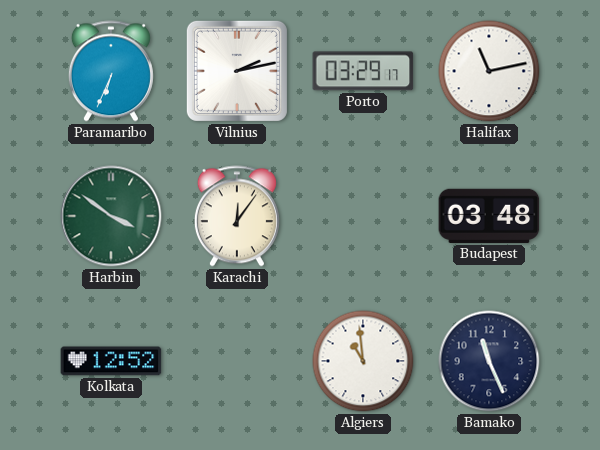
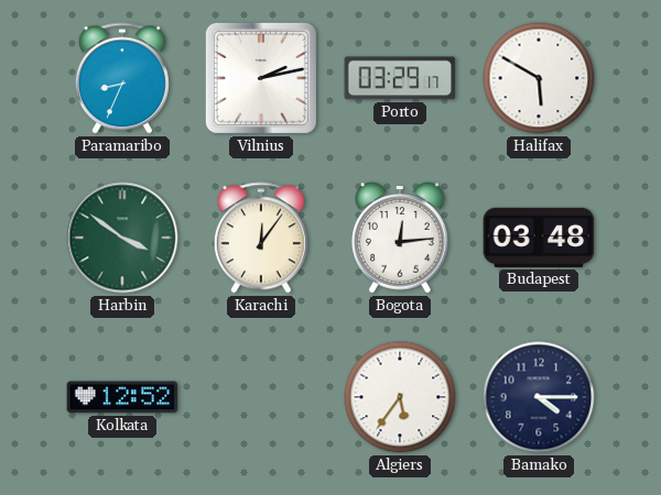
Paramaribo: 6:34 -> 8:34
Halifax: 11:13 -> 5:50
Bogota: none -> 12:14
Algiers: 10:59 -> 5:36
Bamako: 11:26 -> 4:15
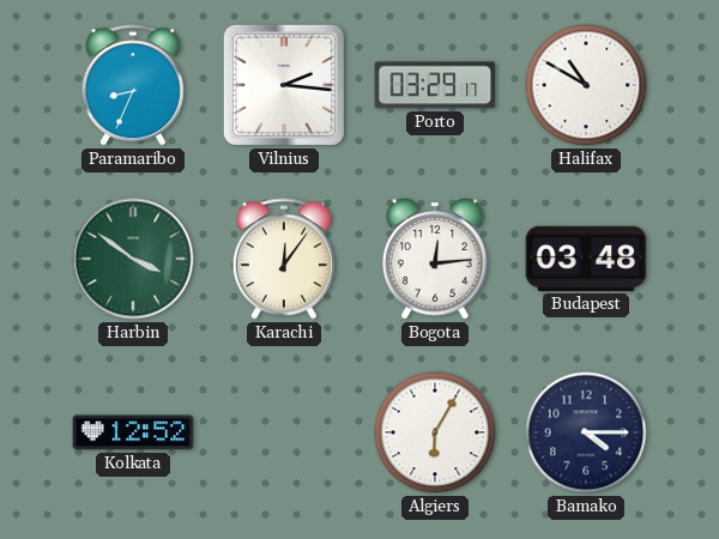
Vilnius: 2:13 -> 2:16
Halifax: 5:50 -> 10:50
Algiers: 5:36 -> 6:05
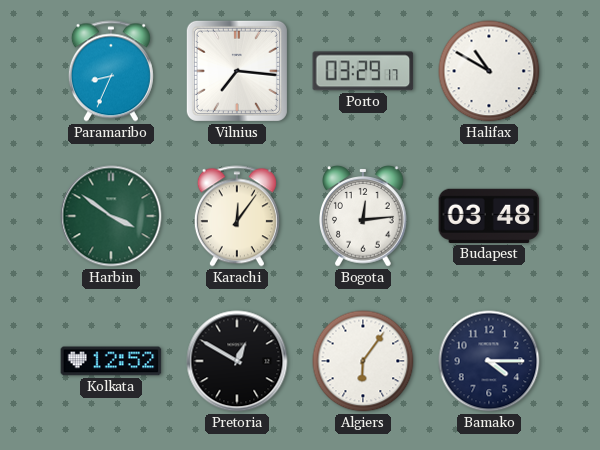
Vilnius: 2:16 -> 7:16
Pretoria: none -> 12:50
Algiers: 6:05 -> 6:06
